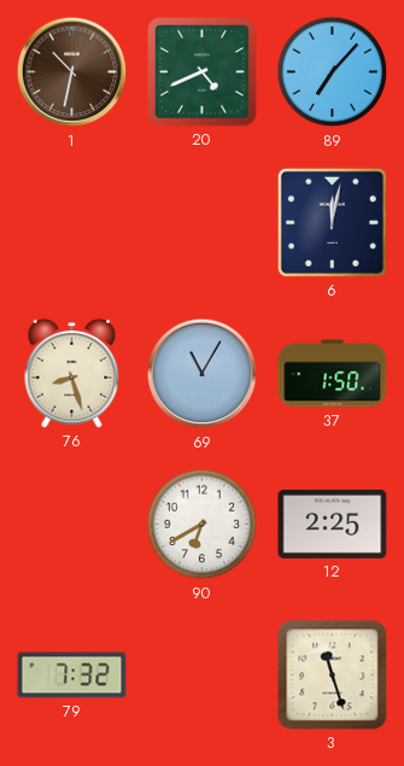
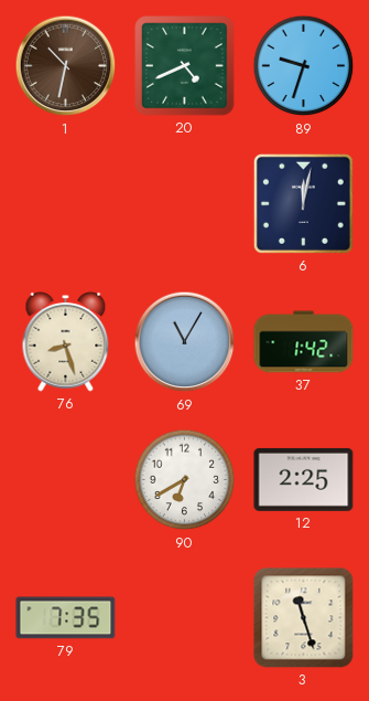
89: 7:07 -> 9:33
37: 1:50 -> 1:42
79: 7:32 -> 7:35
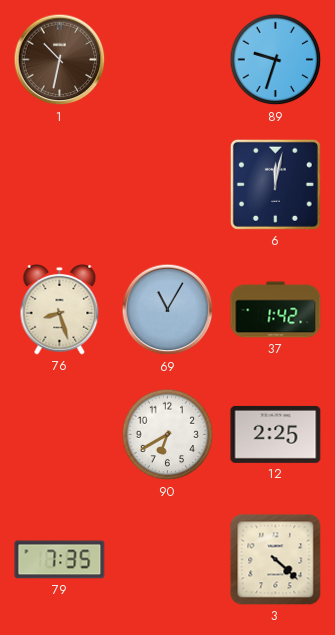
20: 4:41 -> none
3: 11:27 -> 4:22
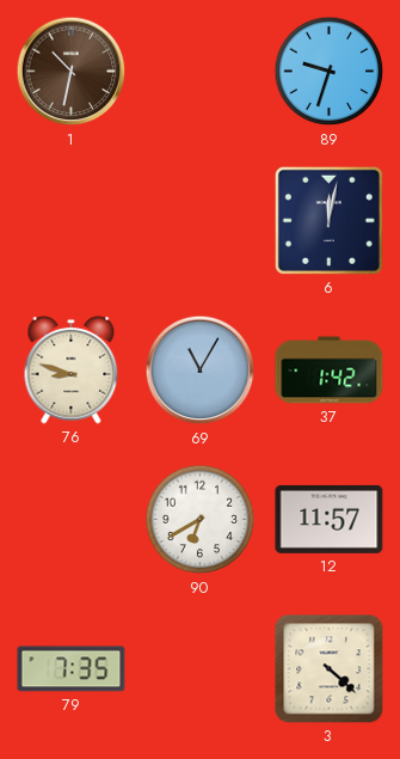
76: 8:27 -> 8:48
12: 2:25 -> 11:57
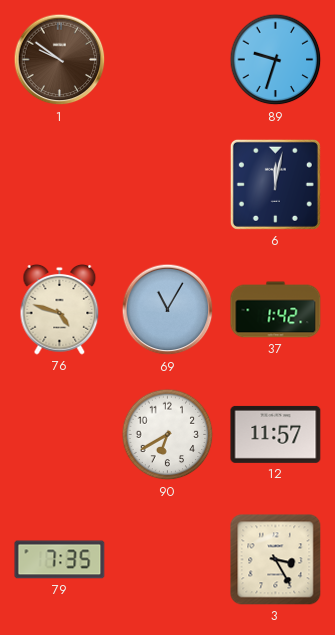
1: 10:32 -> 9:51
76: 8:48 -> 4:48
3: 4:22 -> 3:25
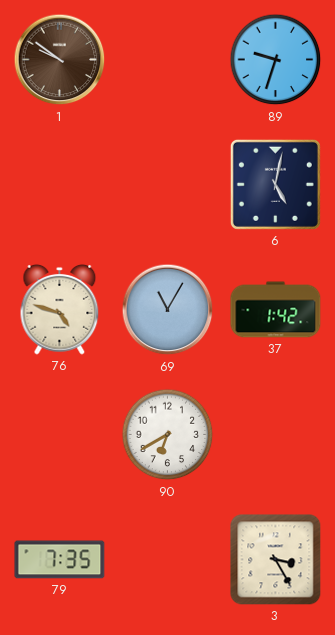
6: 12:02 -> 5:02
12: 11:57 -> none
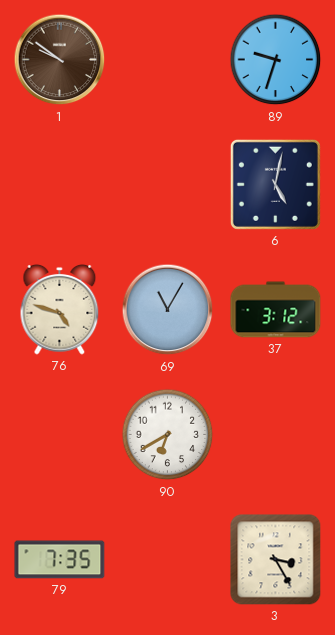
37: 1:42 -> 3:12
